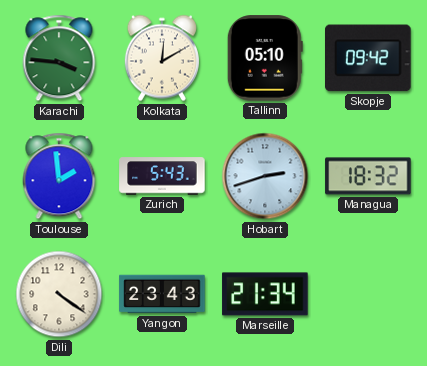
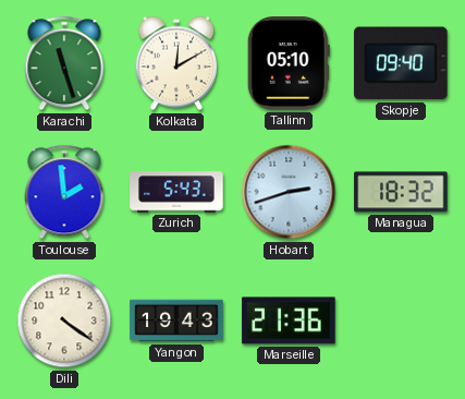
Karachi: 3:46 -> 11:27
Skopje: 09:42 -> 09:40
Yangon: 23:43 -> 19:43
Marseille: 21:34 -> 21:36
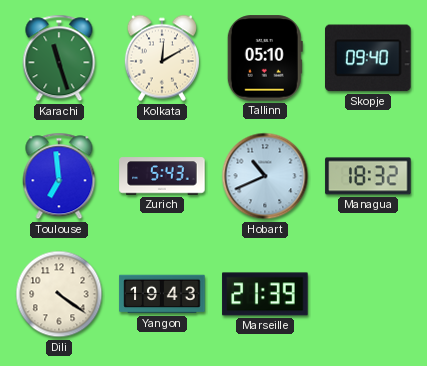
Toulouse: 1:59 -> 6:59
Hobart: 2:42 -> 10:41
Marseille: 21:36 -> 21:39
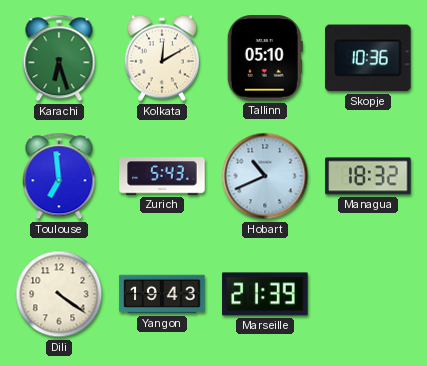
Karachi: 11:27 -> 6:27
Skopje: 09:40 -> 10:36
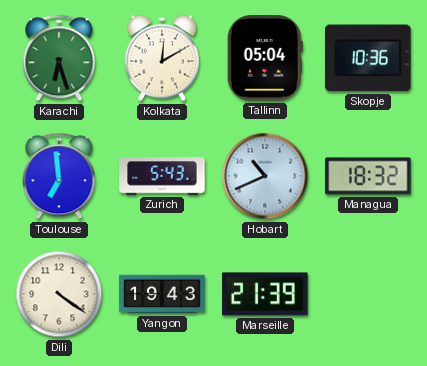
Tallinn: 05:10 -> 05:04
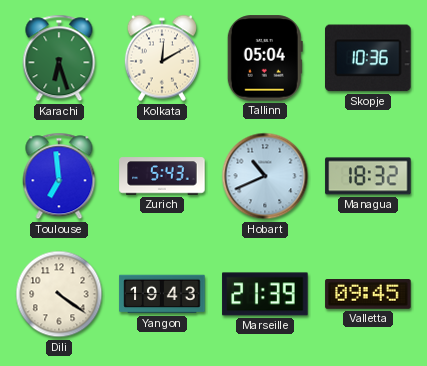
Valletta: none -> 09:45
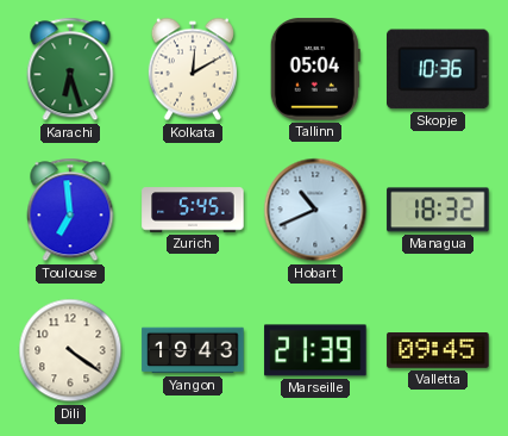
Zurich: 5:43 -> 5:45
